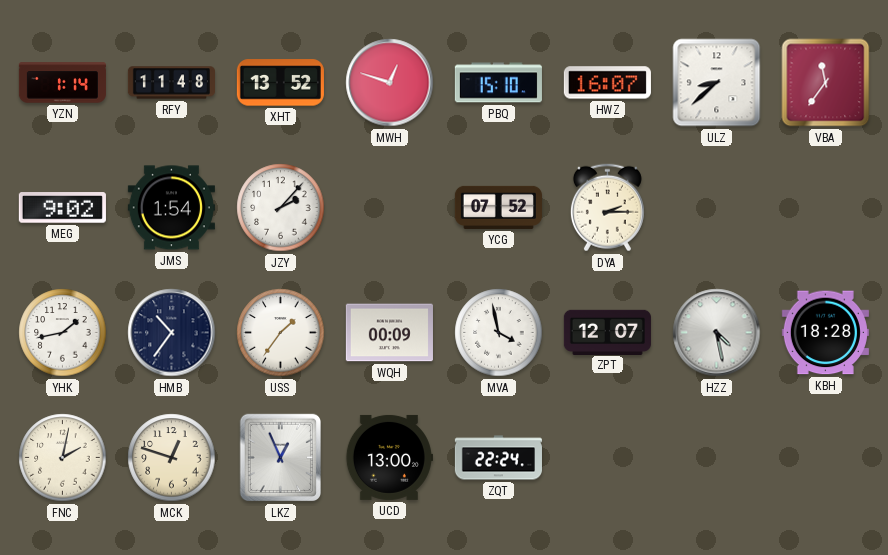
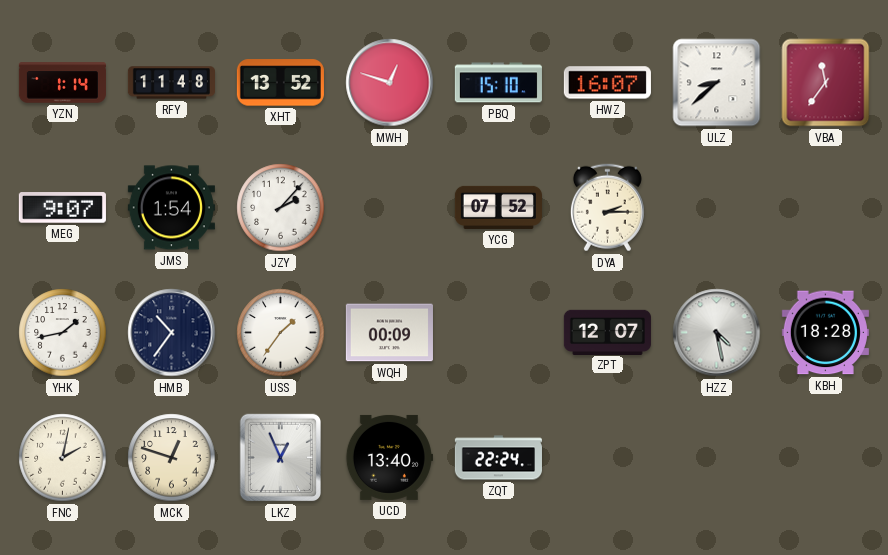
MEG: 9:02 -> 9:07
MVA: 3:58 -> none
UCD: 13:00 -> 13:40
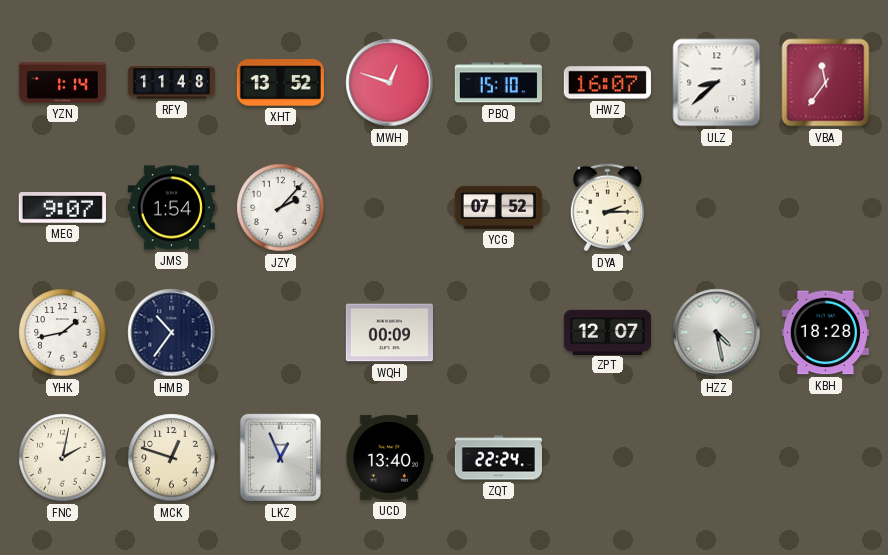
USS: 1:36 -> none
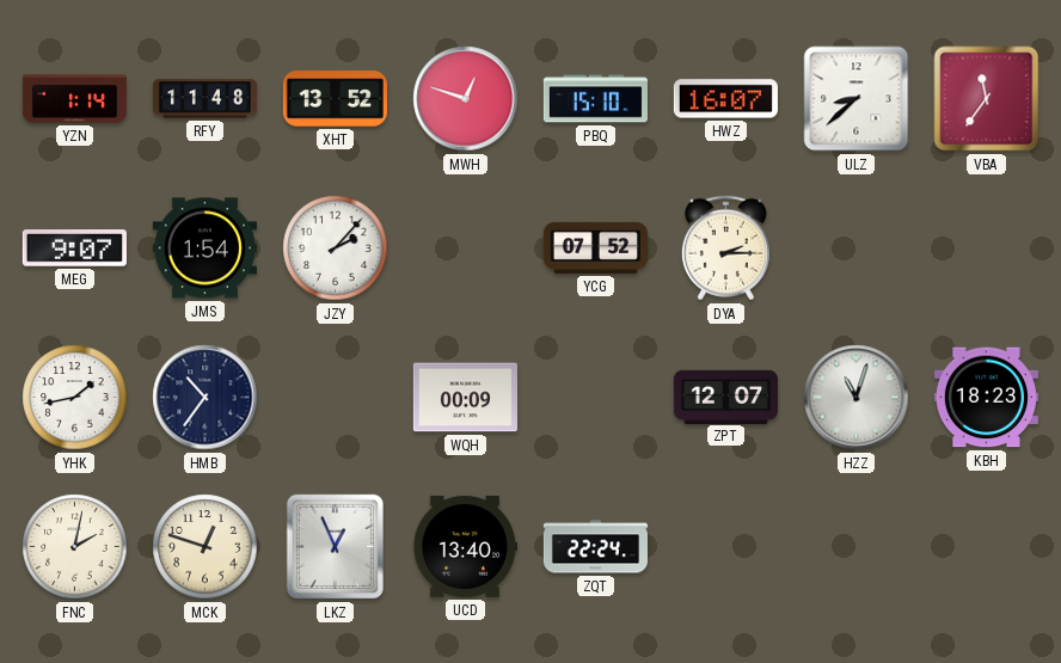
HZZ: 4:28 -> 11:03
KBH: 18:28 -> 18:23
